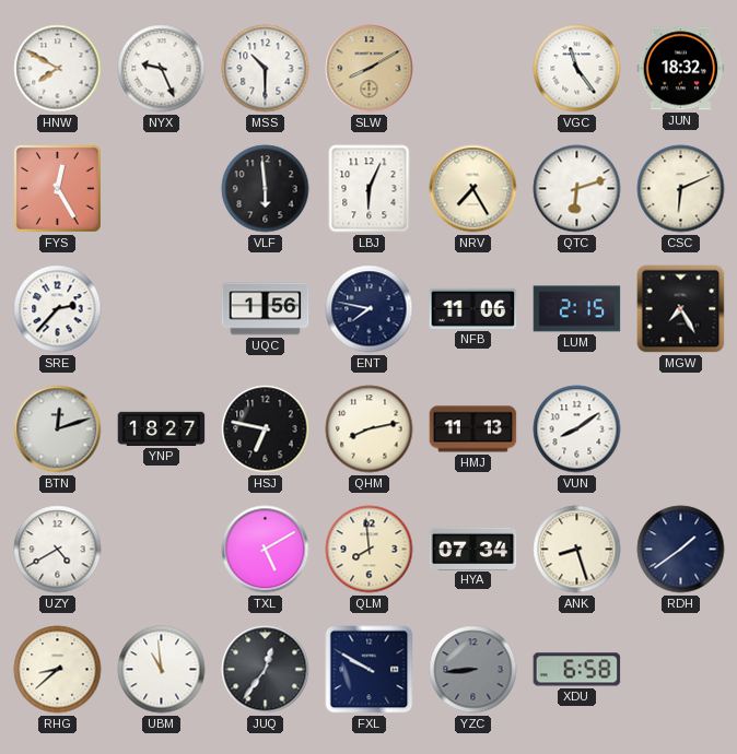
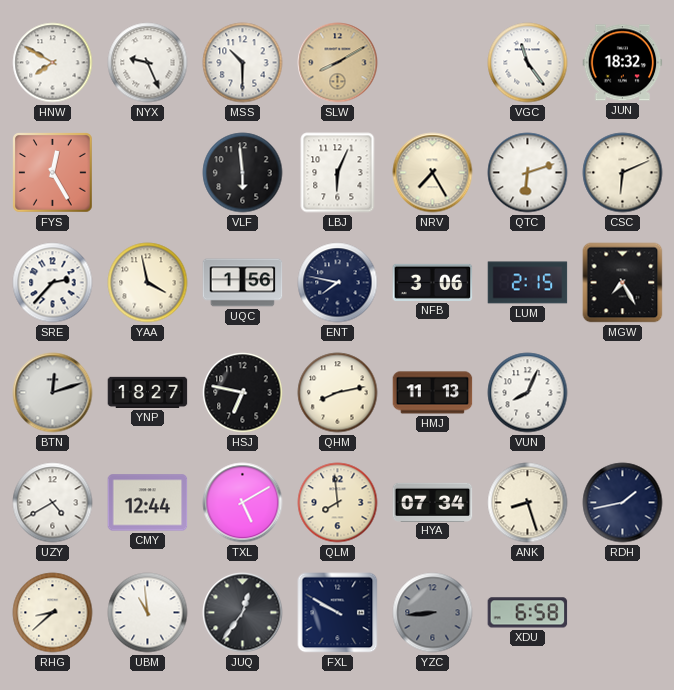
YAA: none -> 3:58
NFB: 11:06 -> 3:06
VUN: 8:09 -> 8:04
CMY: none -> 12:44
RDH: 1:39 -> 1:43
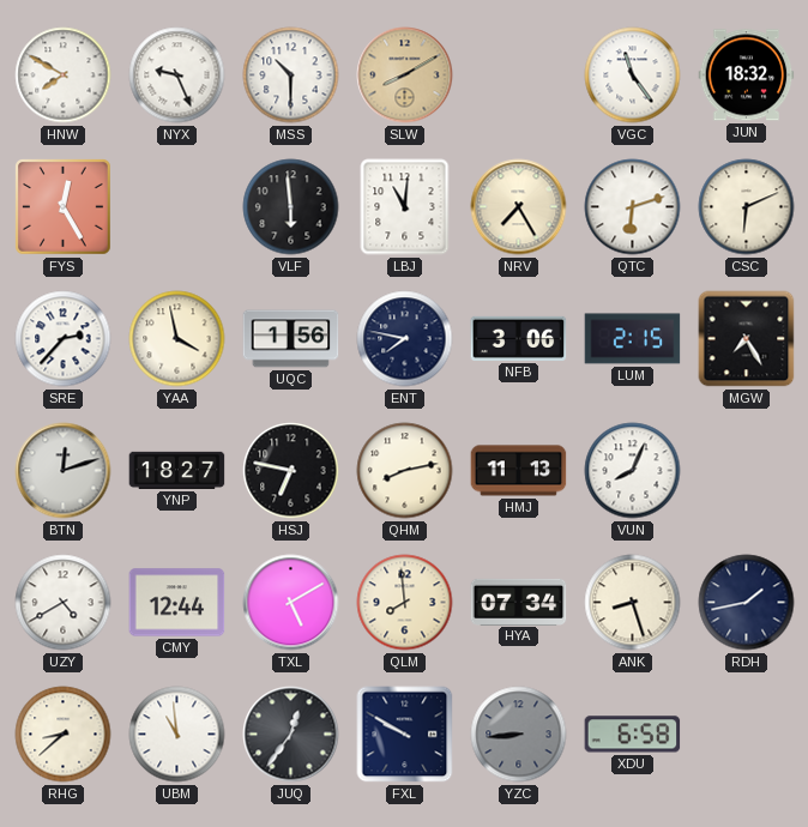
LBJ: 6:04 -> 11:01
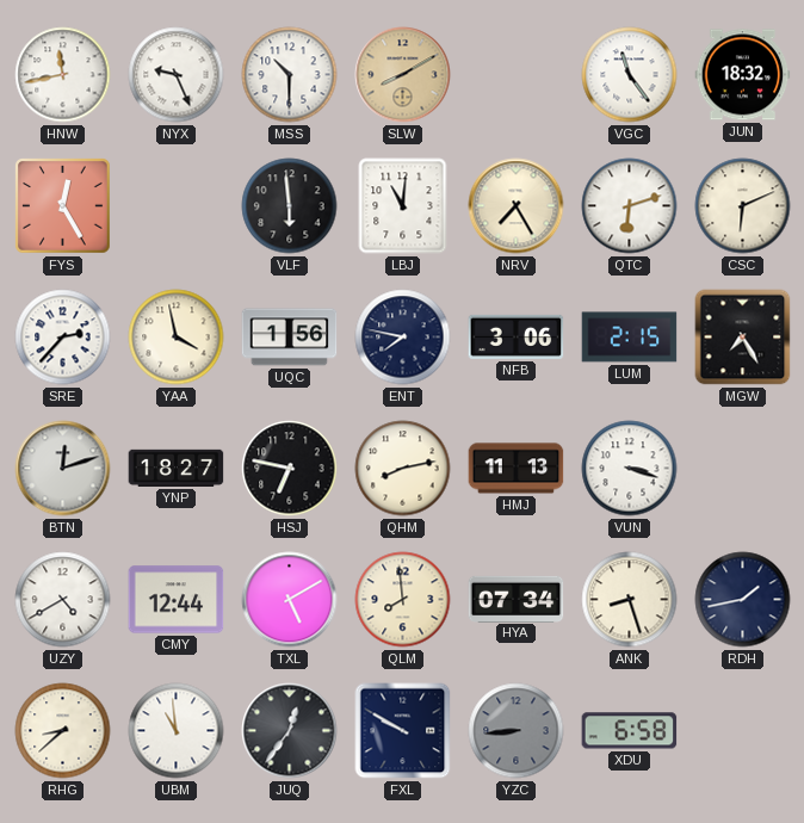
HNW: 7:50 -> 11:43
VUN: 8:04 -> 3:18
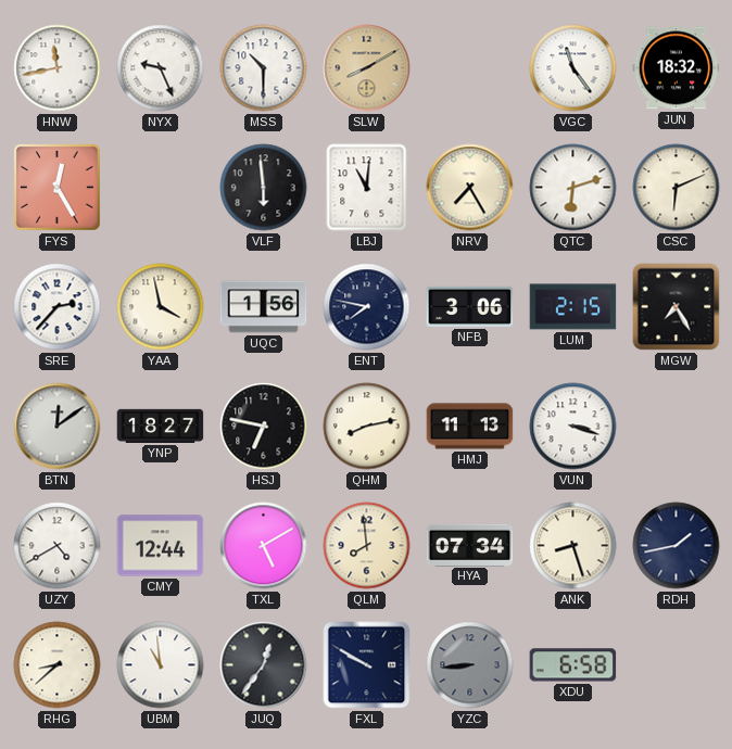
BTN: 12:12 -> 12:09
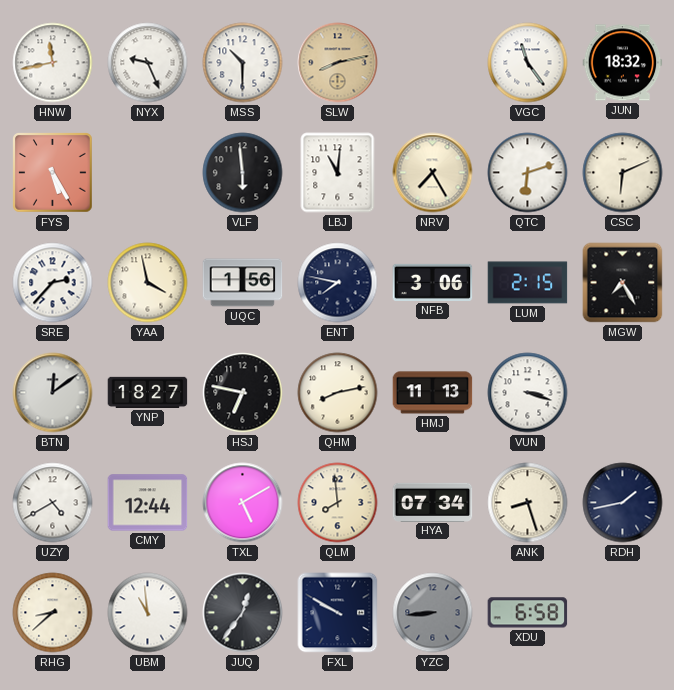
SLW: 8:10 -> 8:13
FYS: 12:25 -> 5:25
